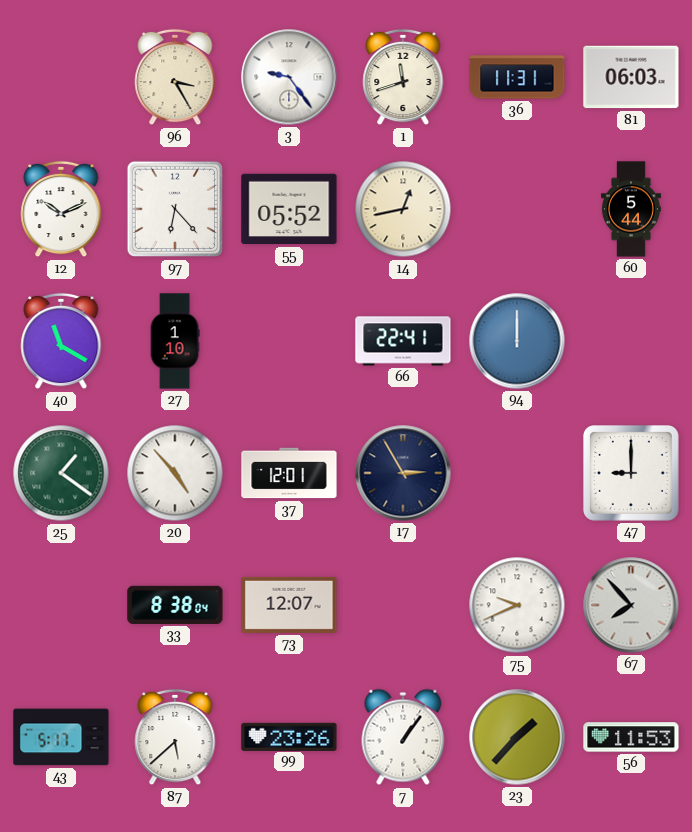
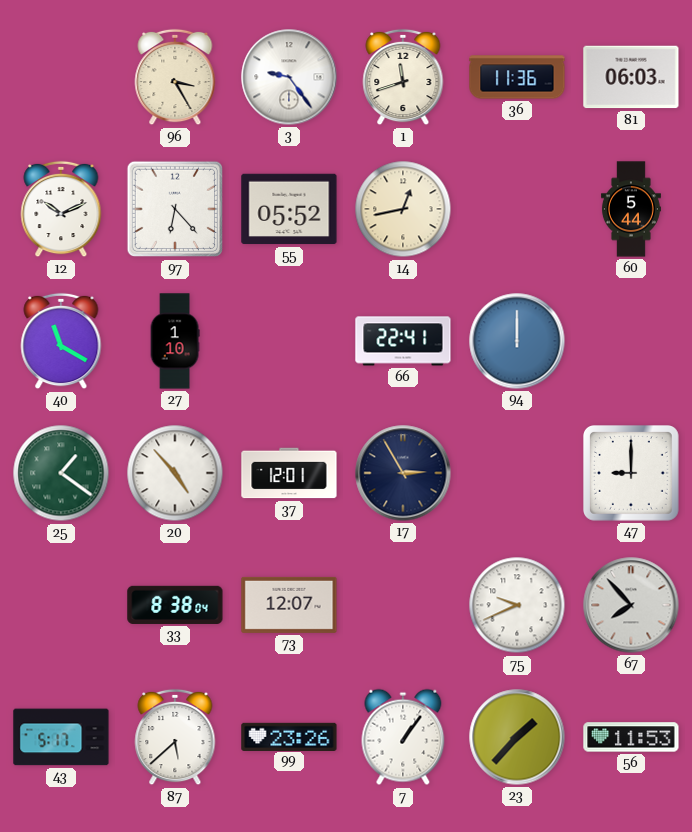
36: 11:31 -> 11:36
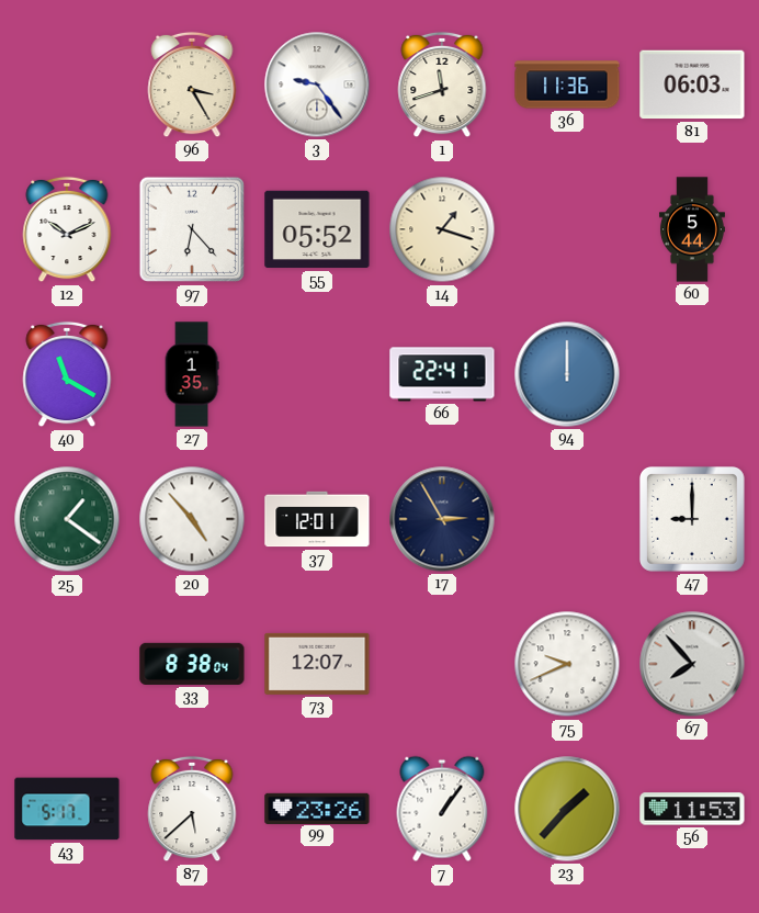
14: 12:43 -> 1:18
27: 1:10 -> 1:35
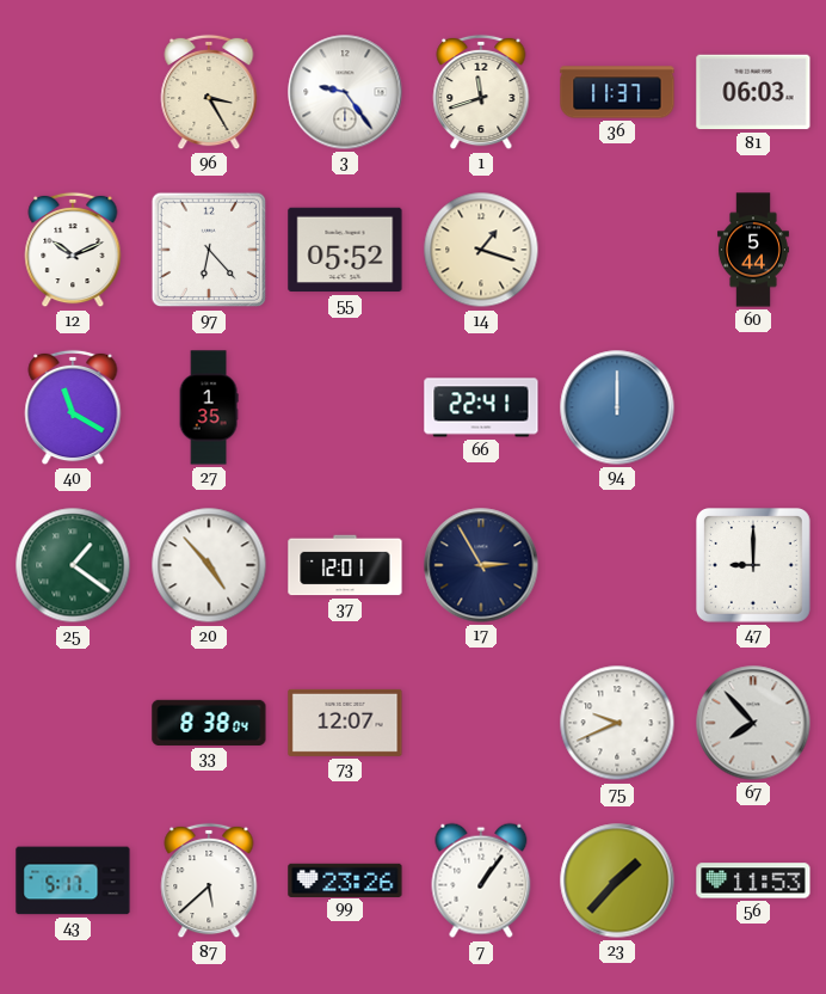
36: 11:36 -> 11:37
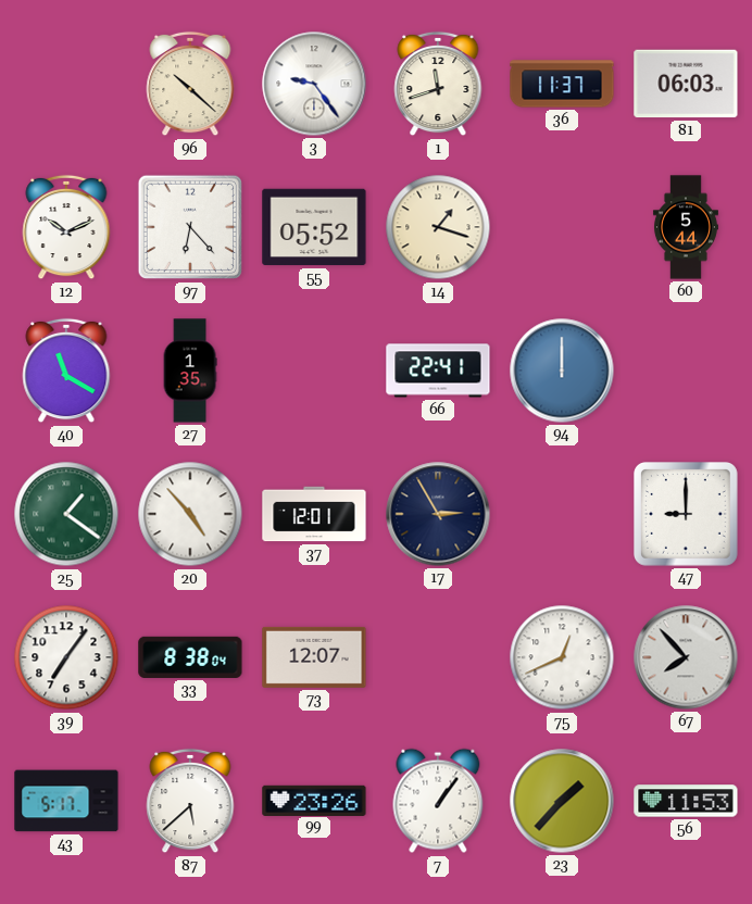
96: 3:25 -> 10:22
39: none -> 7:06
75: 9:41 -> 12:41
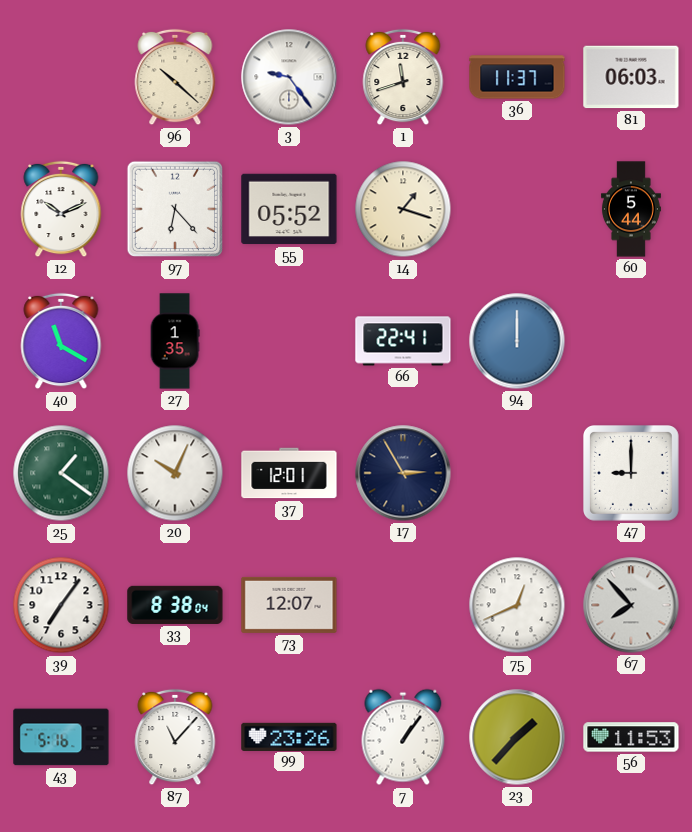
20: 4:53 -> 10:04
43: 5:17 -> 5:16
87: 5:38 -> 11:07
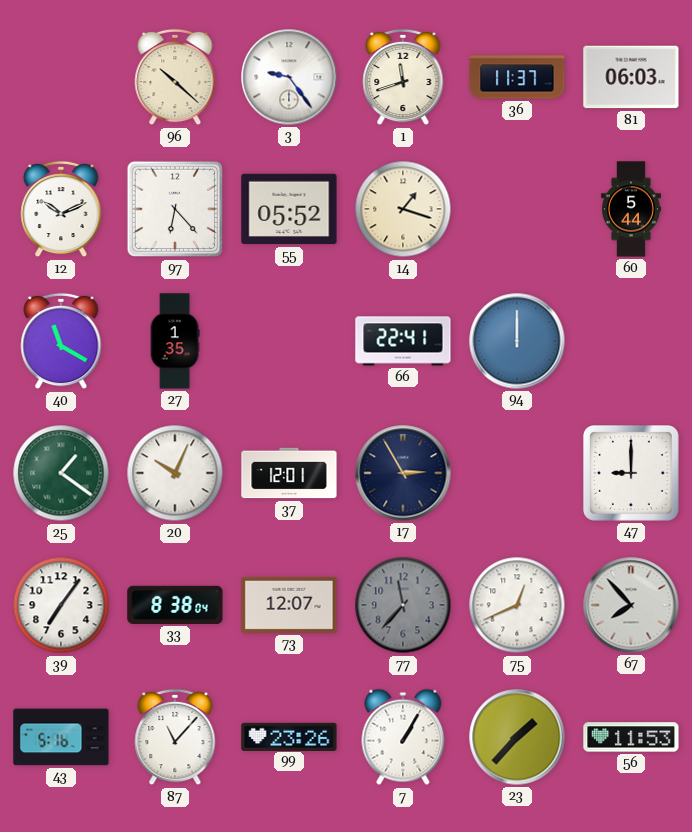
77: none -> 11:37
7: 1:06 -> 1:05
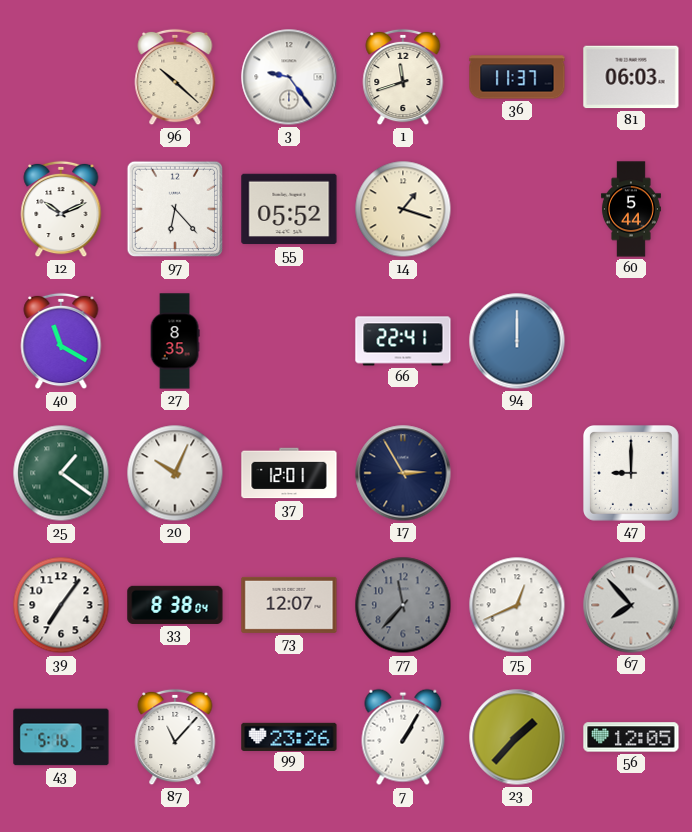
27: 1:35 -> 8:35
56: 11:53 -> 12:05
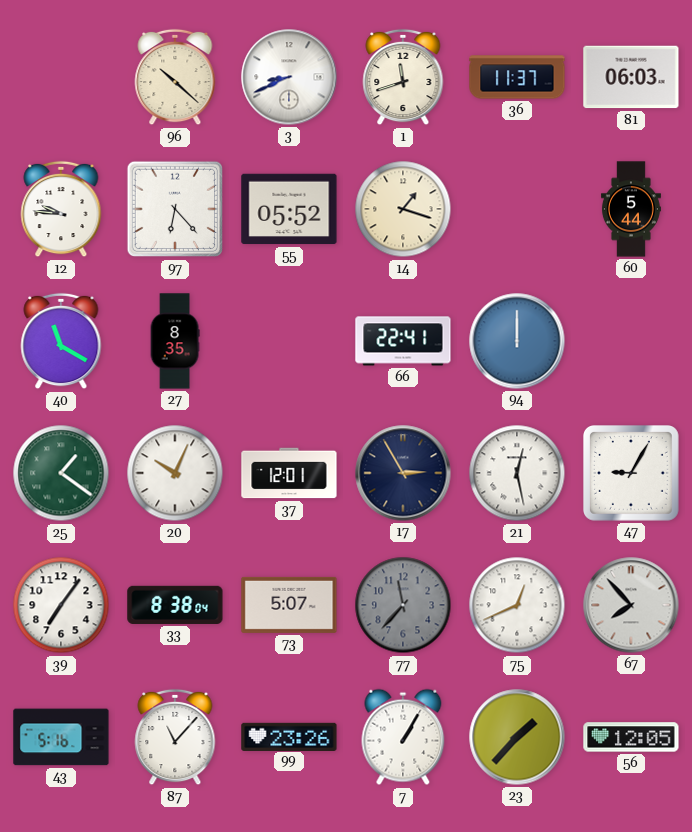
3: 9:24 -> 8:41
12: 10:11 -> 9:46
21: none -> 12:28
47: 9:00 -> 9:05
73: 12:07 -> 5:07
